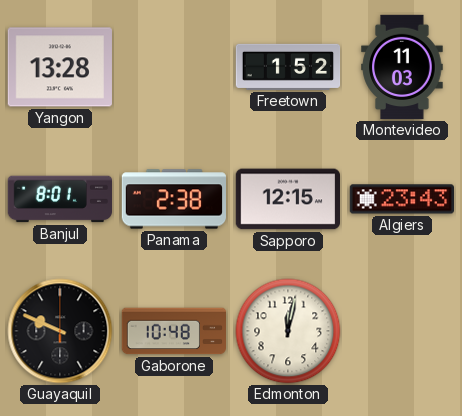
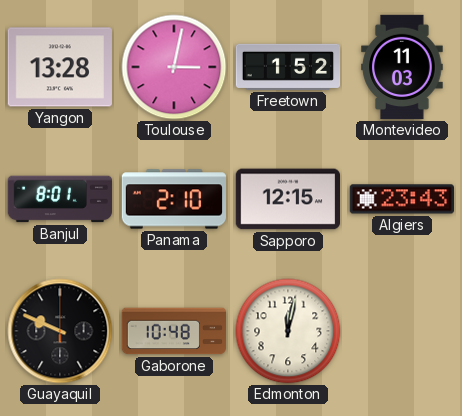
Toulouse: none -> 3:02
Panama: 2:38 -> 2:10
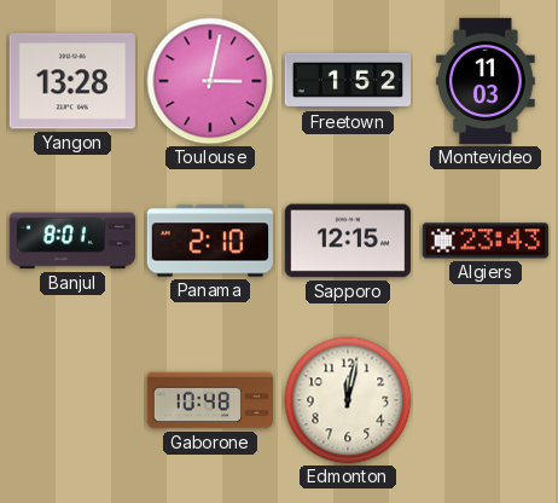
Guayaquil: 9:49 -> none
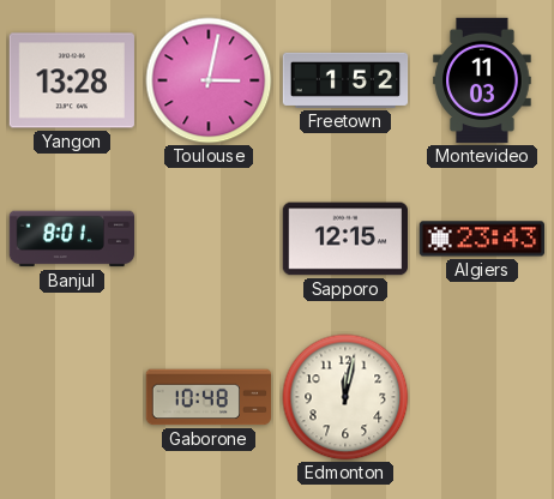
Panama: 2:10 -> none
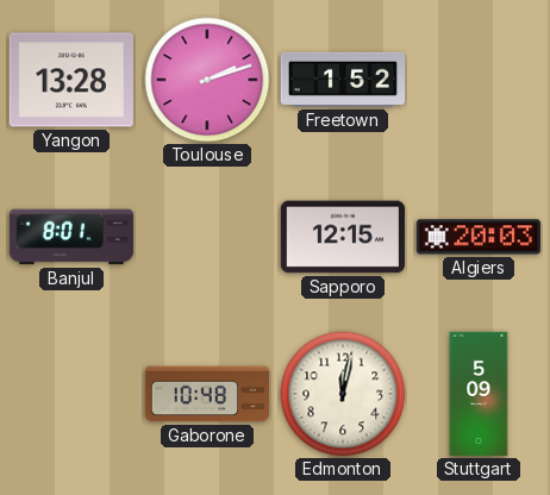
Toulouse: 3:02 -> 2:12
Montevideo: 11:03 -> none
Algiers: 23:43 -> 20:03
Stuttgart: none -> 5:09
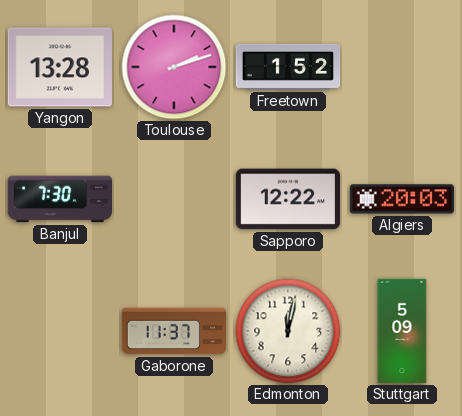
Banjul: 8:01 -> 7:30
Sapporo: 12:15 -> 12:22
Gaborone: 10:48 -> 11:37
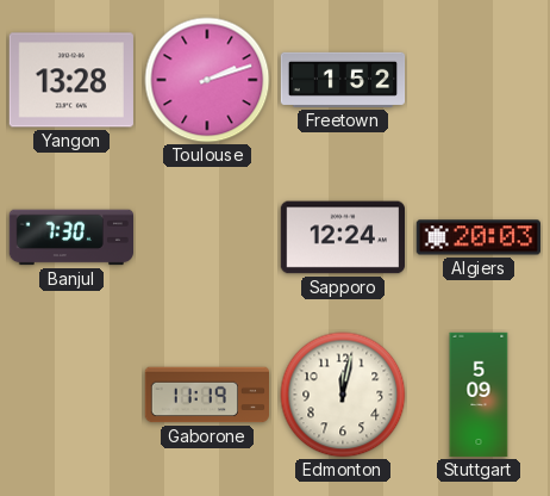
Sapporo: 12:22 -> 12:24
Gaborone: 11:37 -> 11:19
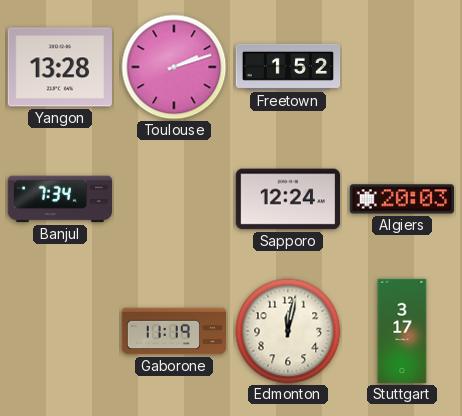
Banjul: 7:30 -> 7:34
Stuttgart: 5:09 -> 3:17
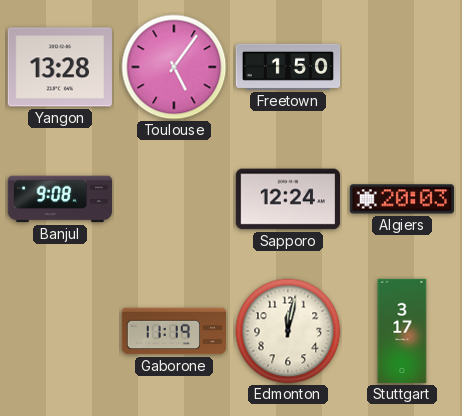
Toulouse: 2:12 -> 5:06
Freetown: 1:52 -> 1:50
Banjul: 7:34 -> 9:08
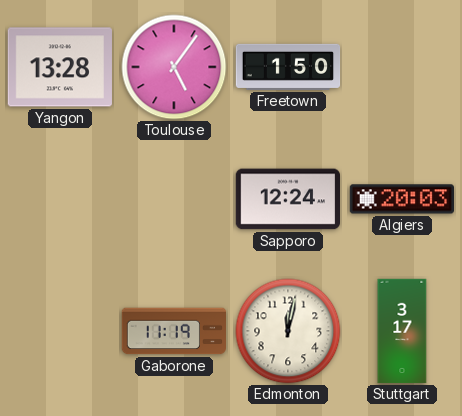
Banjul: 9:08 -> none
